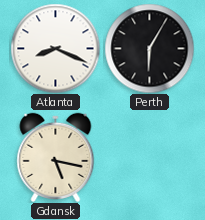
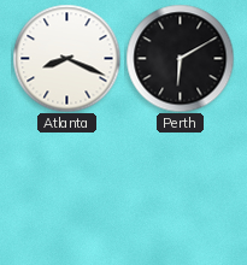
Perth: 6:05 -> 6:10
Gdansk: 5:17 -> none
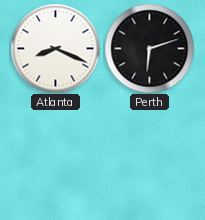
Perth: 6:10 -> 6:12
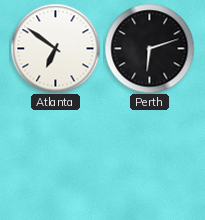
Atlanta: 8:19 -> 6:51
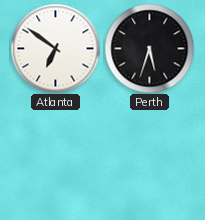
Perth: 6:12 -> 5:33
